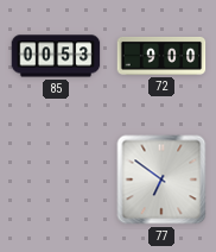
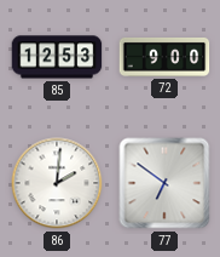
85: 00:53 -> 12:53
86: none -> 2:01
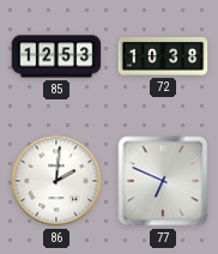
72: 9:00 -> 10:38
77: 6:51 -> 6:49
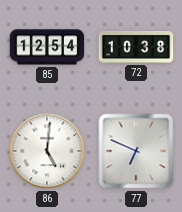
85: 12:53 -> 12:54
86: 2:01 -> 5:01
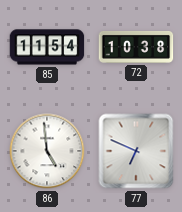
85: 12:54 -> 11:54
86: 5:01 -> 4:59
